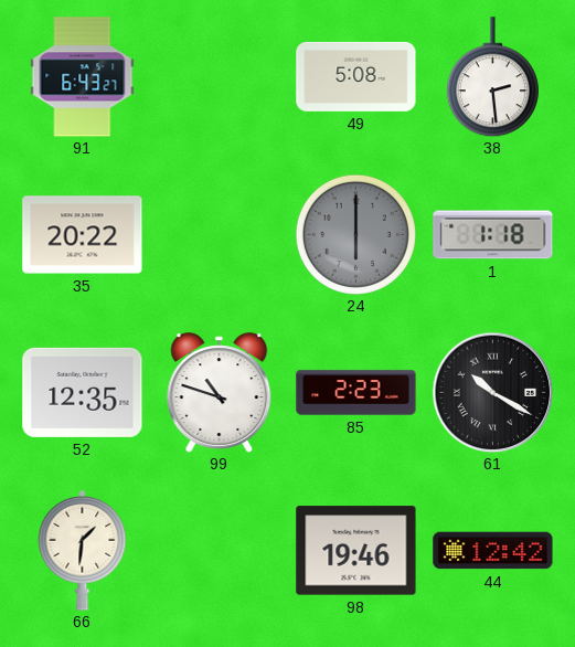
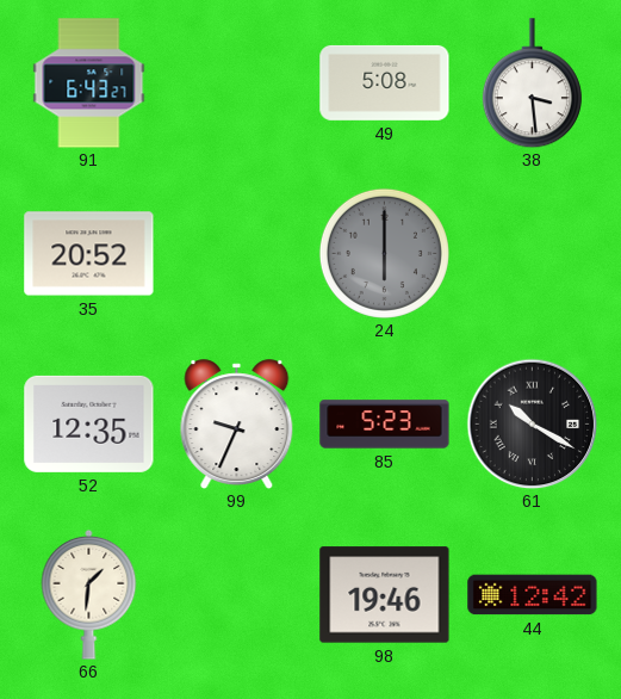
38: 2:29 -> 3:29
35: 20:22 -> 20:52
1: 1:18 -> none
99: 10:48 -> 9:34
85: 2:23 -> 5:23
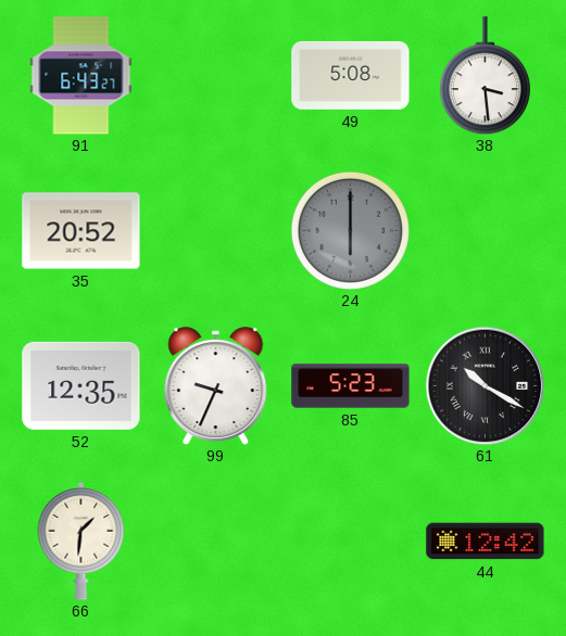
98: 19:46 -> none
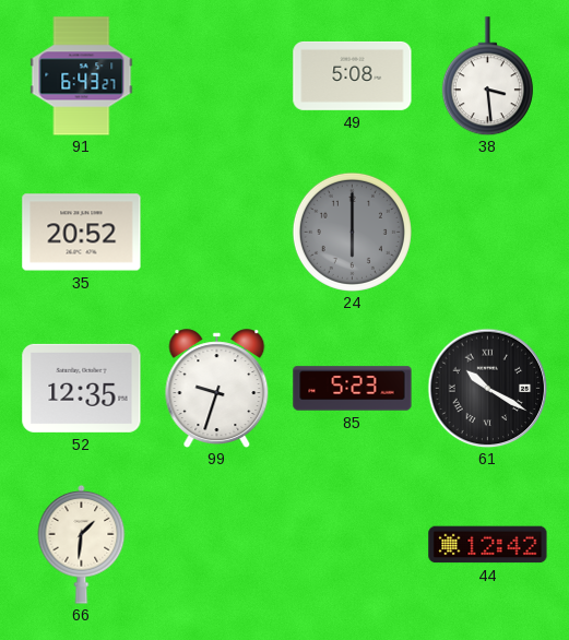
99: 9:34 -> 9:33
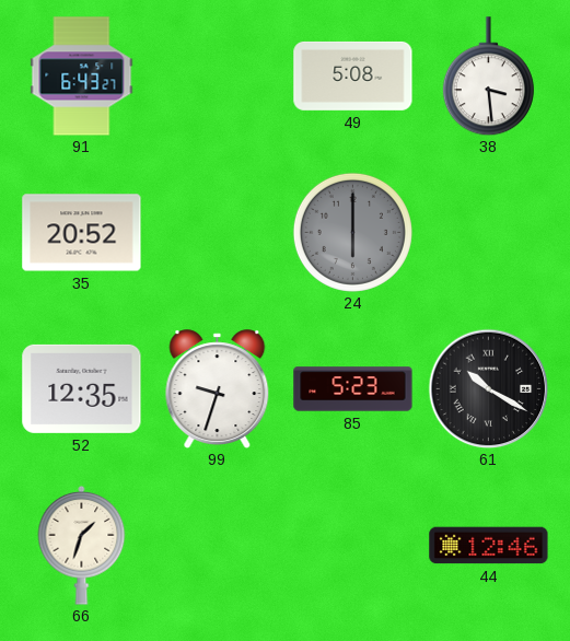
66: 1:31 -> 1:33
44: 12:42 -> 12:46
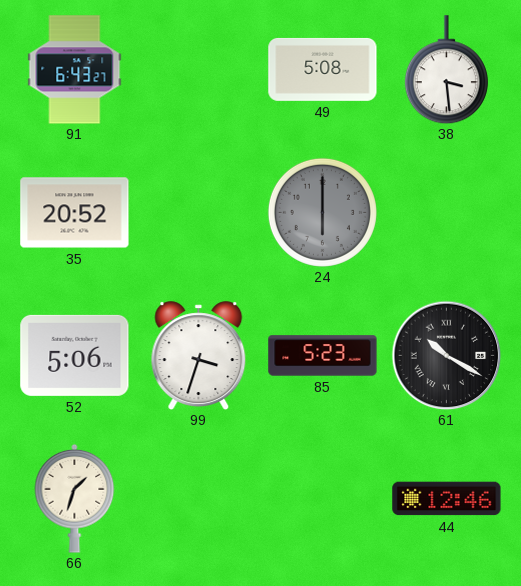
52: 12:35 -> 5:06
99: 9:33 -> 3:33
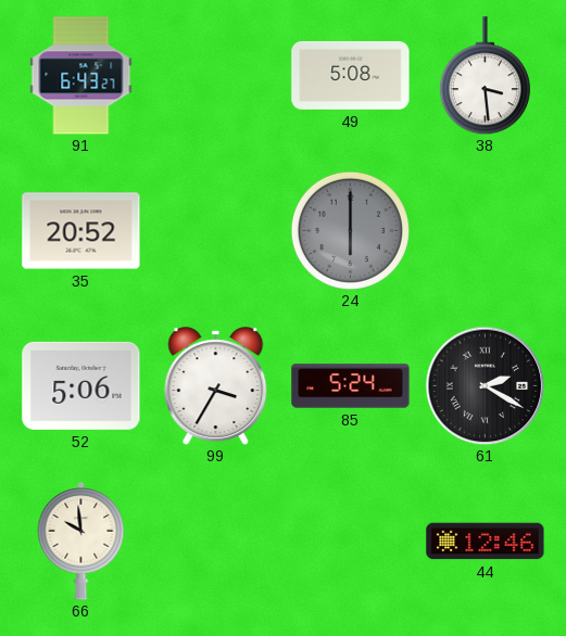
99: 3:33 -> 3:35
85: 5:23 -> 5:24
61: 10:20 -> 2:20
66: 1:33 -> 9:59
